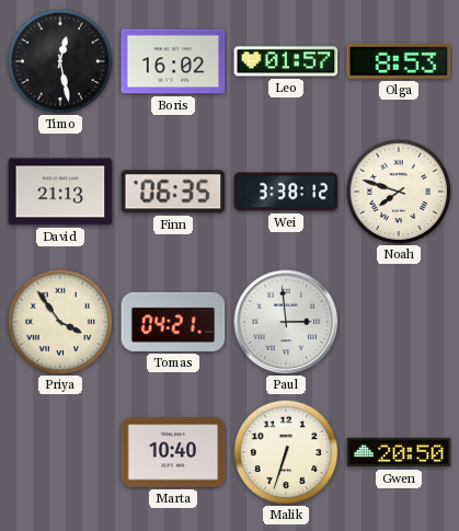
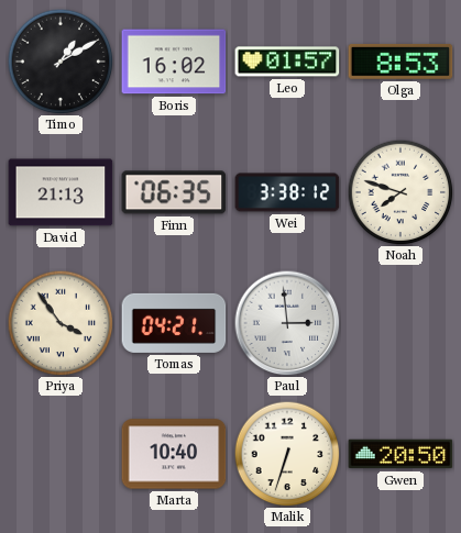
Timo: 12:28 -> 1:10
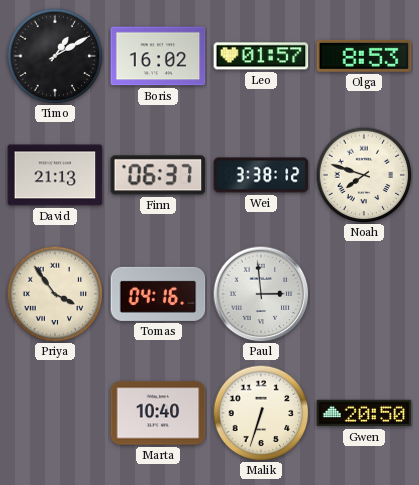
Finn: 06:35 -> 06:37
Tomas: 04:21 -> 04:16
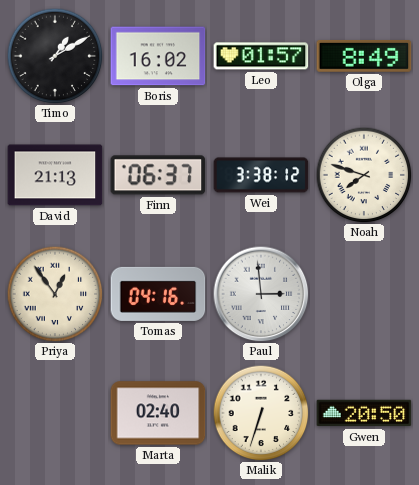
Olga: 8:53 -> 8:49
Priya: 3:54 -> 12:54
Marta: 10:40 -> 02:40
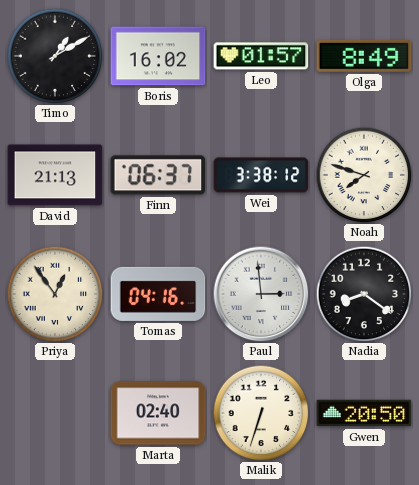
Nadia: none -> 8:21
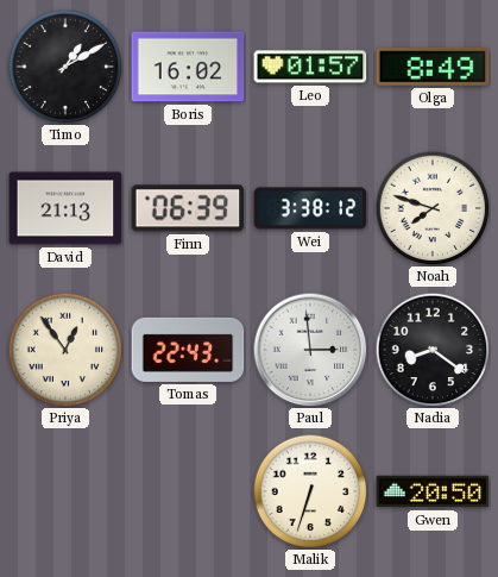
Finn: 06:37 -> 06:39
Tomas: 04:16 -> 22:43
Marta: 02:40 -> none
